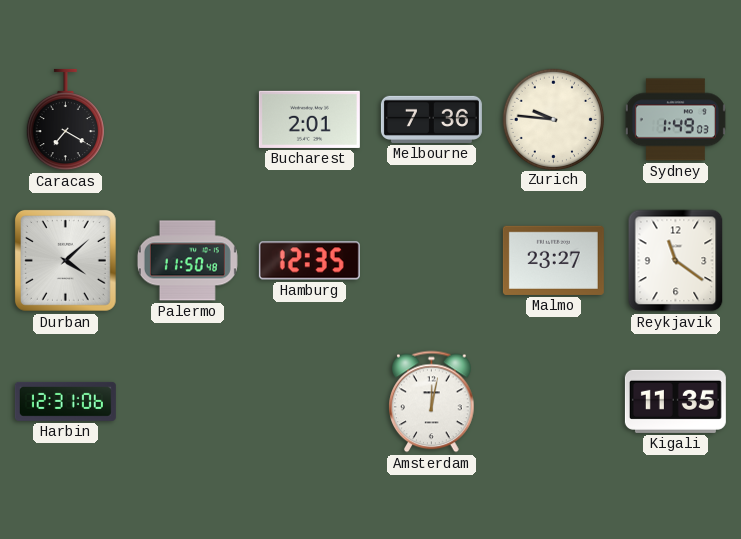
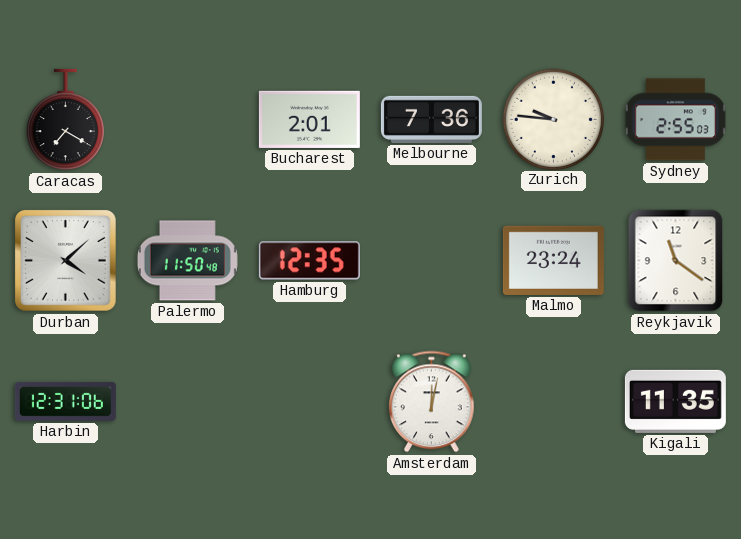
Sydney: 1:49 -> 2:55
Malmo: 23:27 -> 23:24
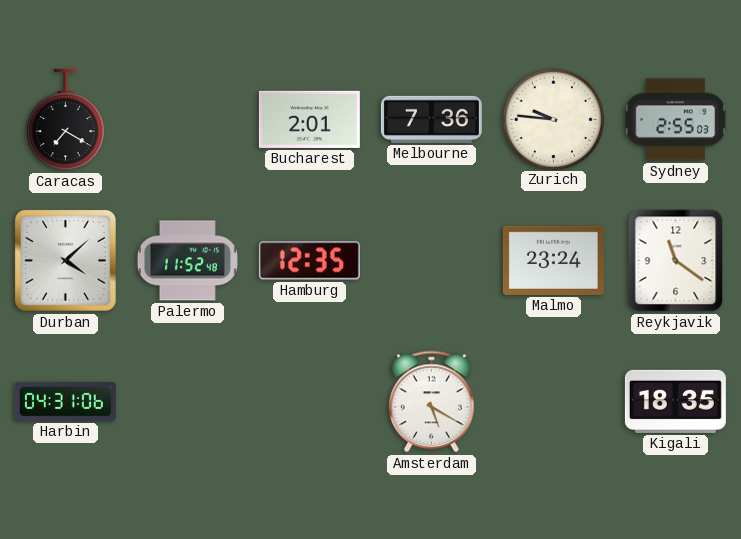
Palermo: 11:50 -> 11:52
Harbin: 12:31 -> 04:31
Amsterdam: 12:02 -> 5:20
Kigali: 11:35 -> 18:35
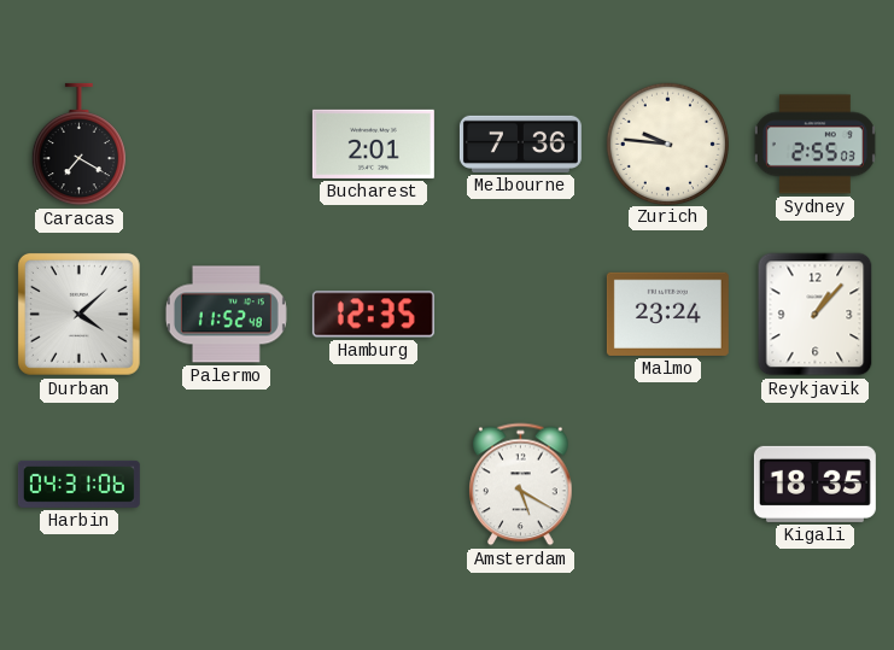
Reykjavik: 11:21 -> 1:07
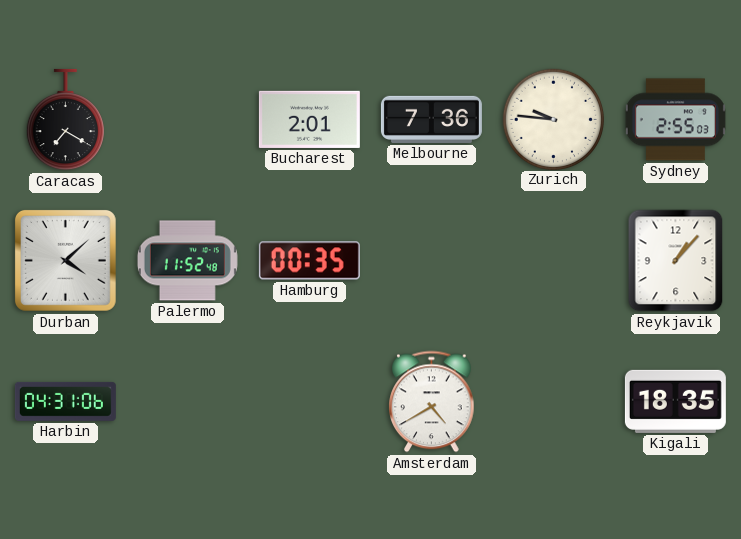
Hamburg: 12:35 -> 00:35
Malmo: 23:24 -> none
Amsterdam: 5:20 -> 4:40
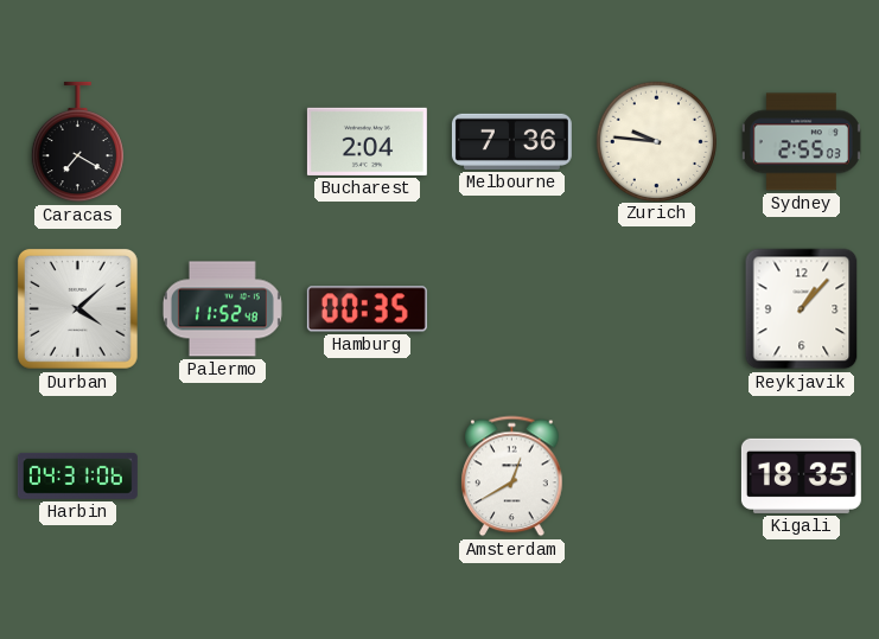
Bucharest: 2:01 -> 2:04
Amsterdam: 4:40 -> 12:40
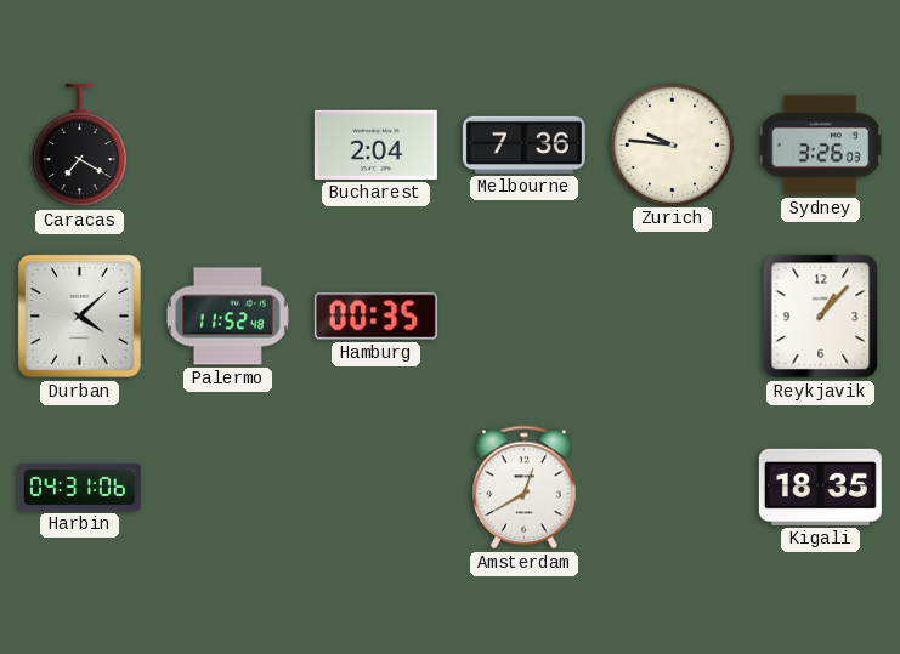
Sydney: 2:55 -> 3:26
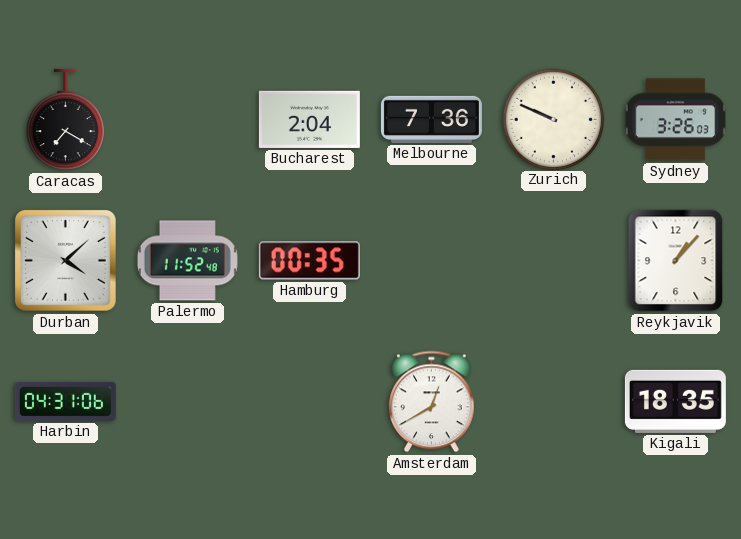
Zurich: 9:46 -> 9:49
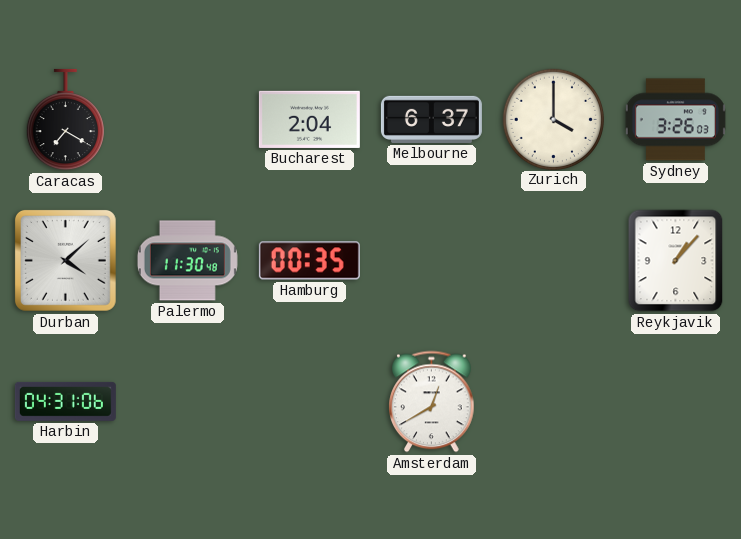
Melbourne: 7:36 -> 6:37
Zurich: 9:49 -> 4:00
Palermo: 11:52 -> 11:30
Kigali: 18:35 -> none
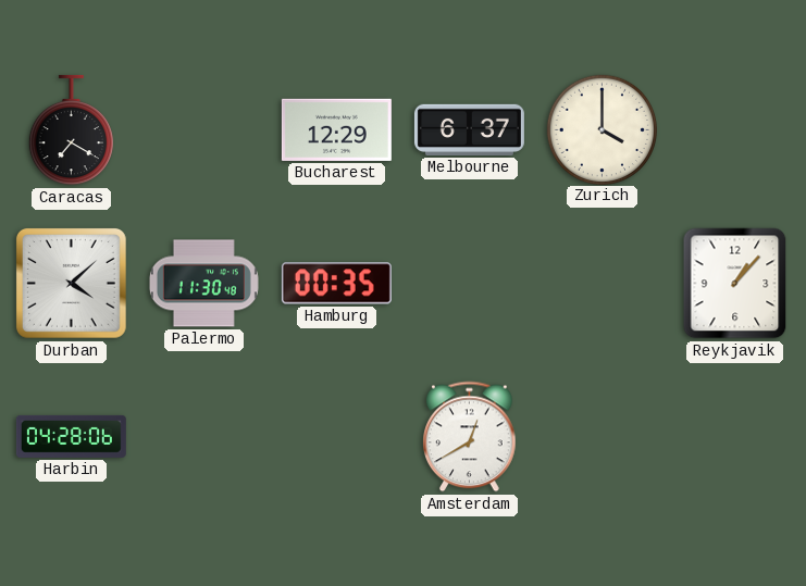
Bucharest: 2:04 -> 12:29
Sydney: 3:26 -> none
Harbin: 04:31 -> 04:28
